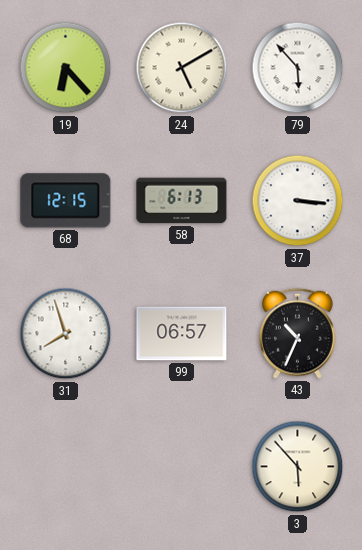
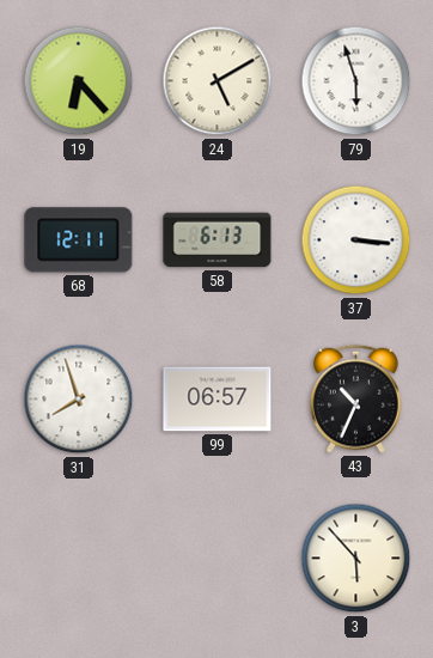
79: 5:53 -> 5:57
68: 12:15 -> 12:11
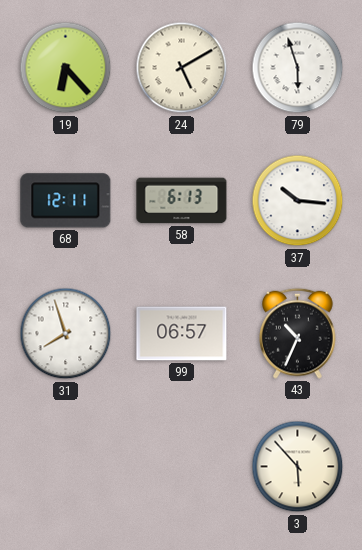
37: 3:16 -> 10:16
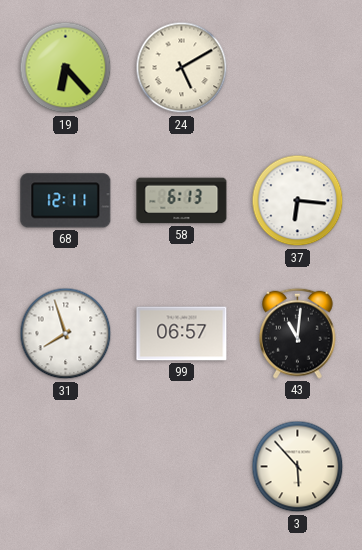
79: 5:57 -> none
37: 10:16 -> 6:16
43: 10:34 -> 11:01
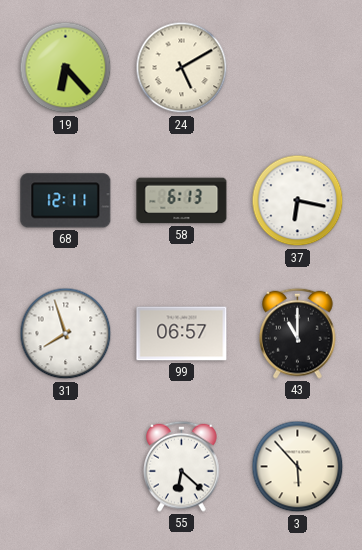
37: 6:16 -> 6:17
43: 11:01 -> 11:00
55: none -> 6:22
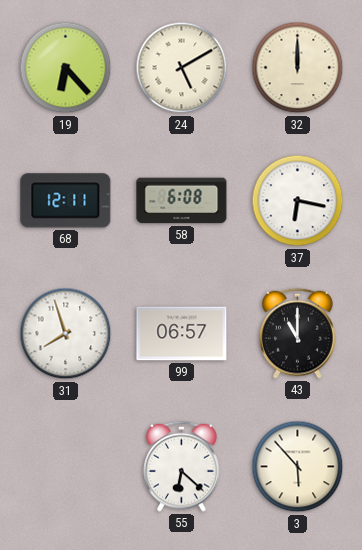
32: none -> 12:00
58: 6:13 -> 6:08
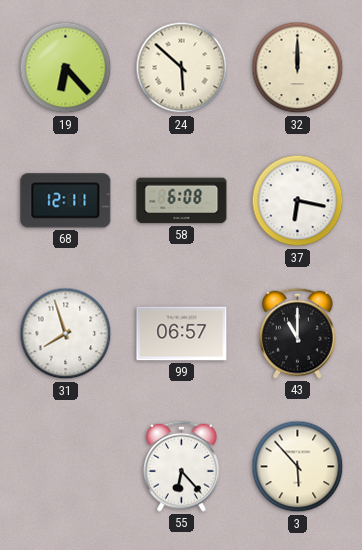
24: 5:10 -> 5:52
55: 6:22 -> 6:23
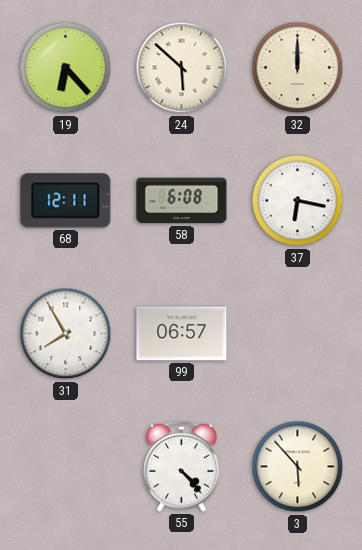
31: 7:57 -> 7:55
43: 11:00 -> none
55: 6:23 -> 4:23
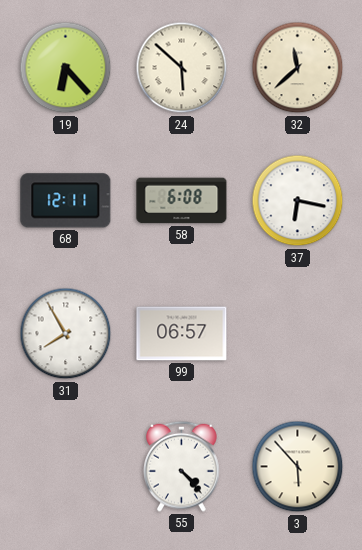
32: 12:00 -> 11:38
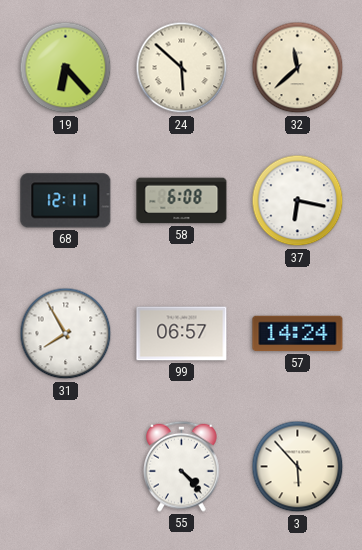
57: none -> 14:24
